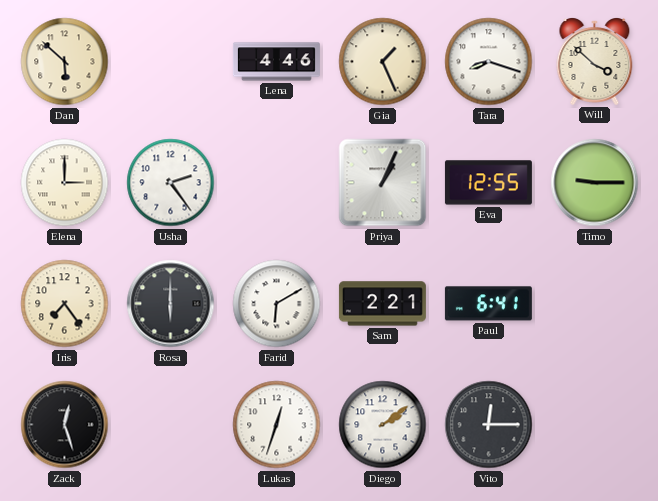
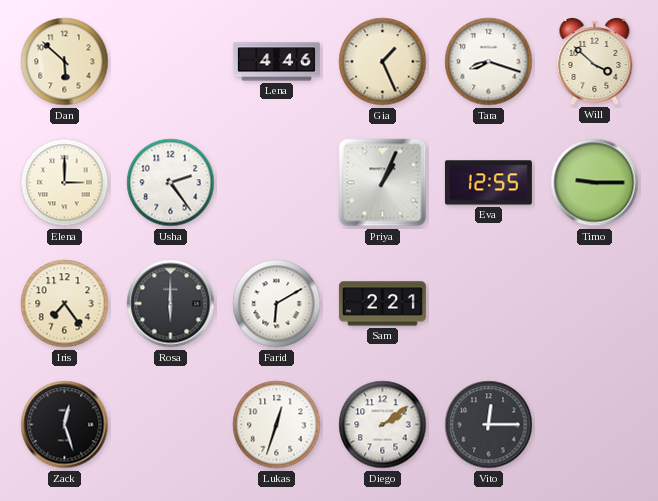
Paul: 6:41 -> none
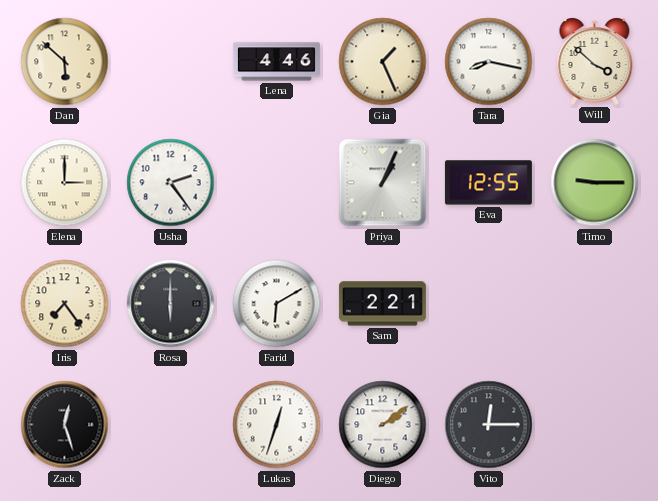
Tara: 8:18 -> 8:17
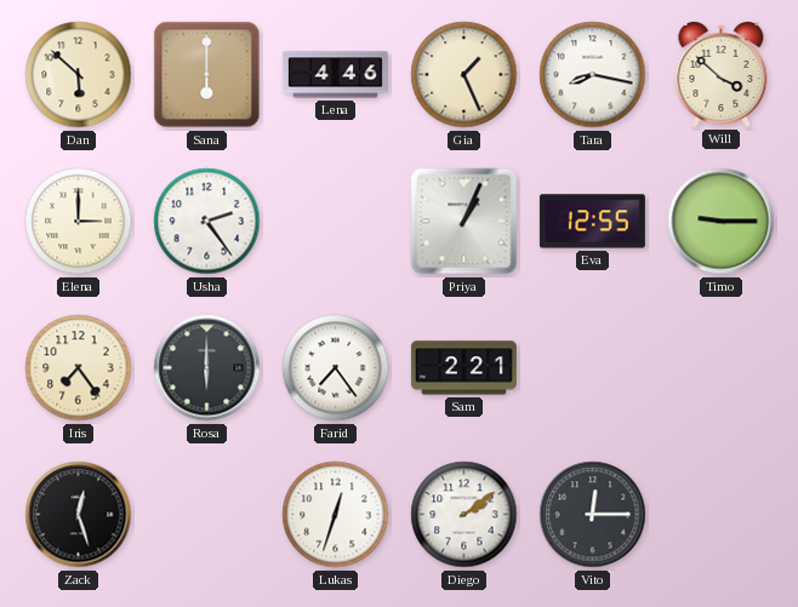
Sana: none -> 6:00
Farid: 6:10 -> 7:24
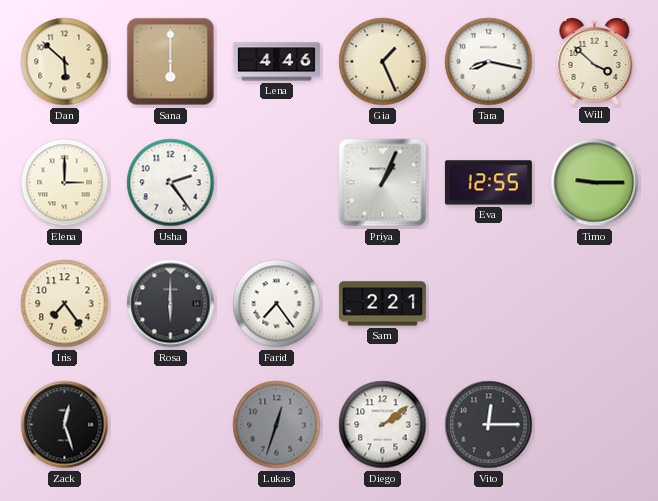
Lukas dial: white -> grey
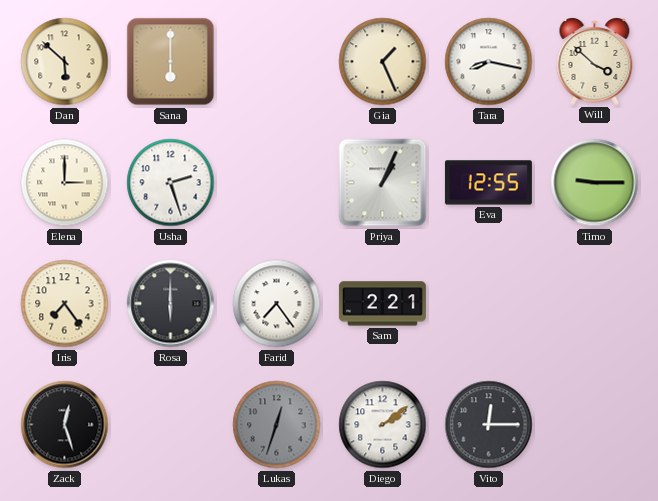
Lena: 4:46 -> none
Usha: 2:24 -> 2:27
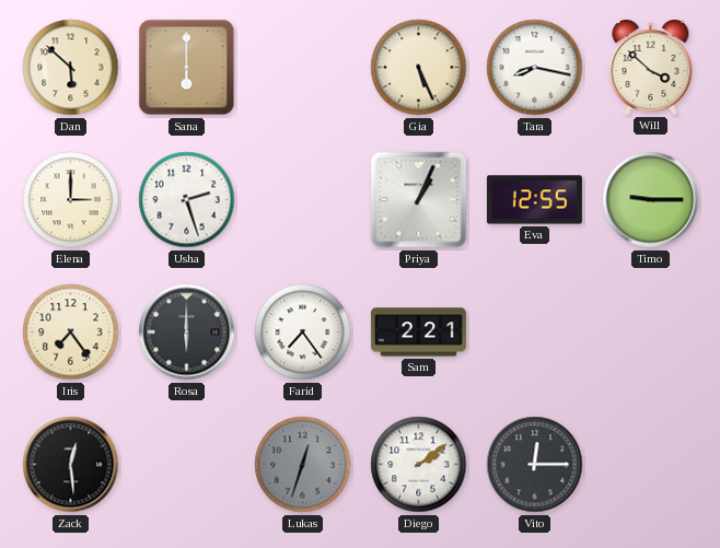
Gia: 1:26 -> 5:26
Zack: 12:27 -> 12:29
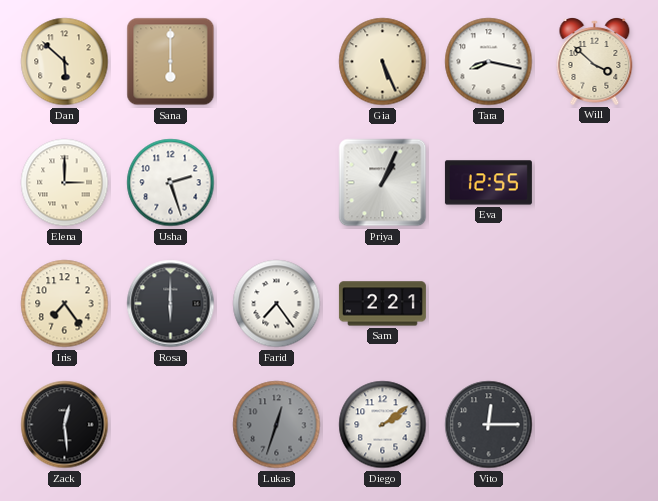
Timo: 9:15 -> none
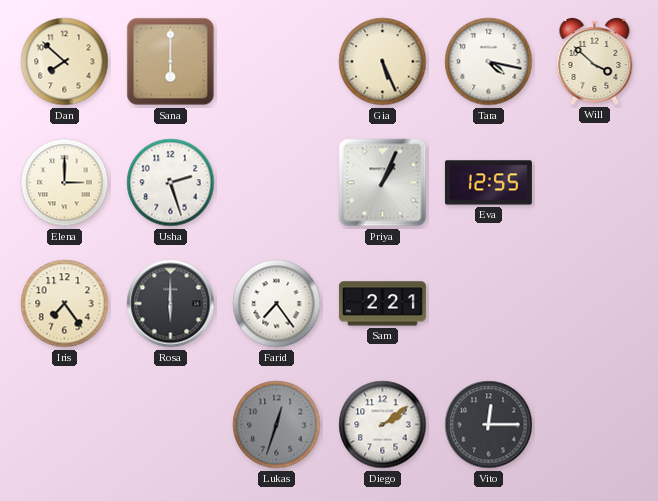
Dan: 5:52 -> 7:52
Tara: 8:17 -> 4:17
Zack: 12:29 -> none
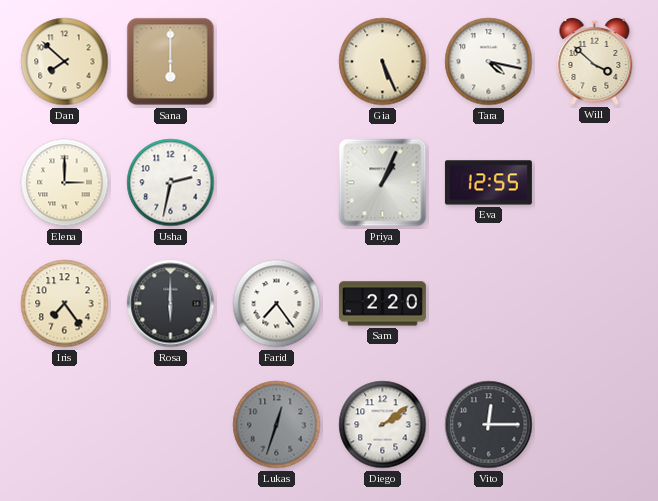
Usha: 2:27 -> 2:32
Sam: 2:21 -> 2:20
